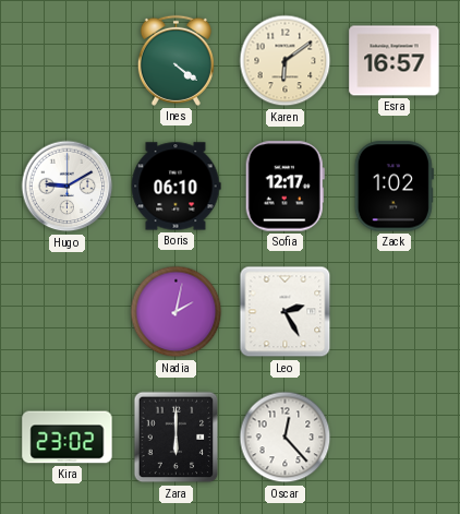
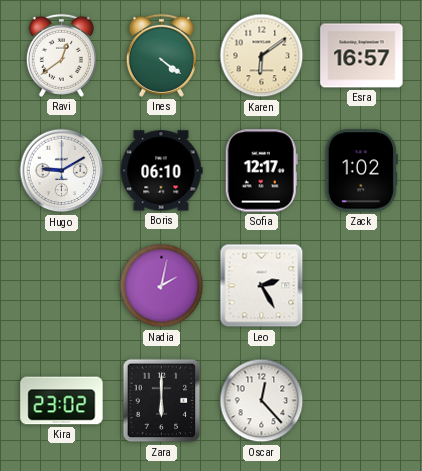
Ravi: none -> 12:39
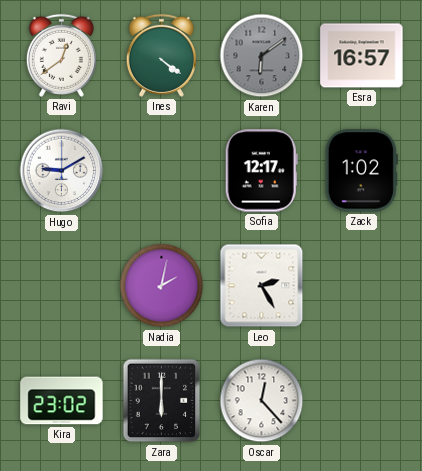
Karen dial: cream -> grey
Boris: 06:10 -> none
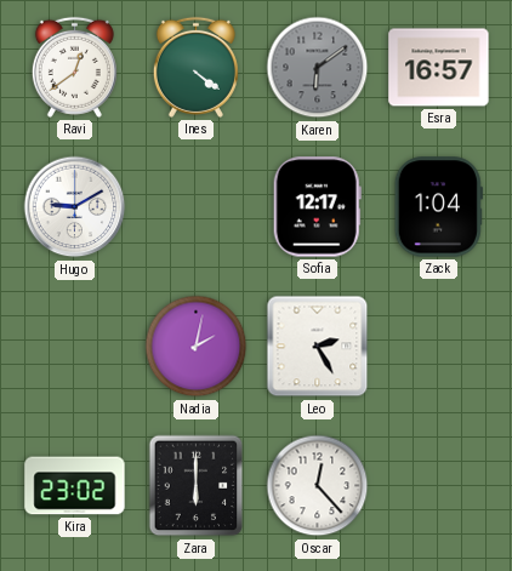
Zack: 1:02 -> 1:04
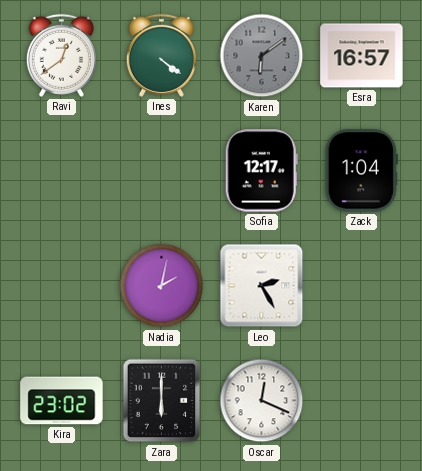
Hugo: 9:10 -> none
Oscar: 12:23 -> 12:19
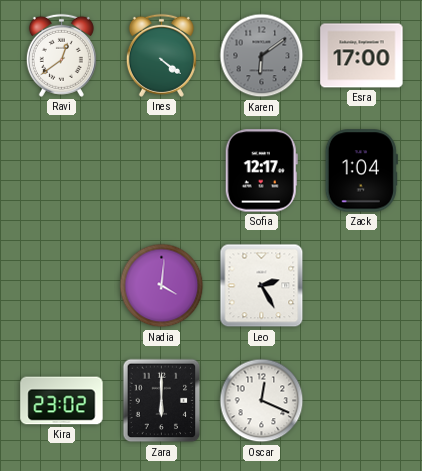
Esra: 16:57 -> 17:00
Nadia: 2:02 -> 4:01
